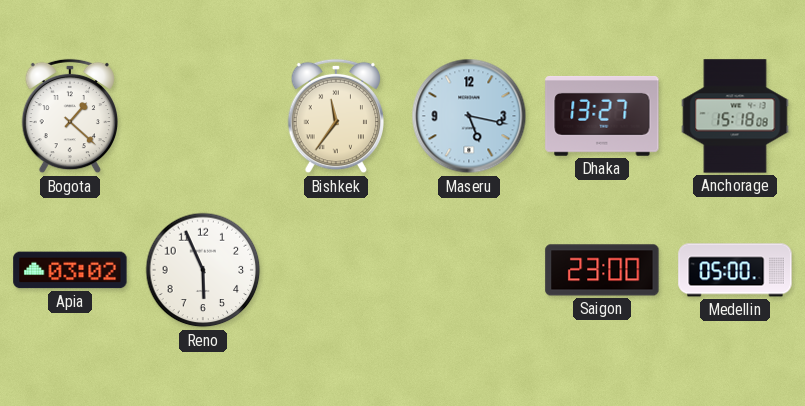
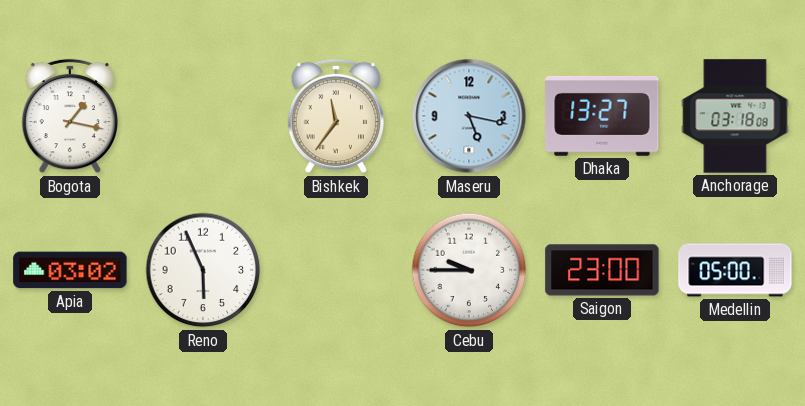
Bogota: 1:22 -> 1:17
Anchorage: 15:18 -> 03:18
Cebu: none -> 9:45
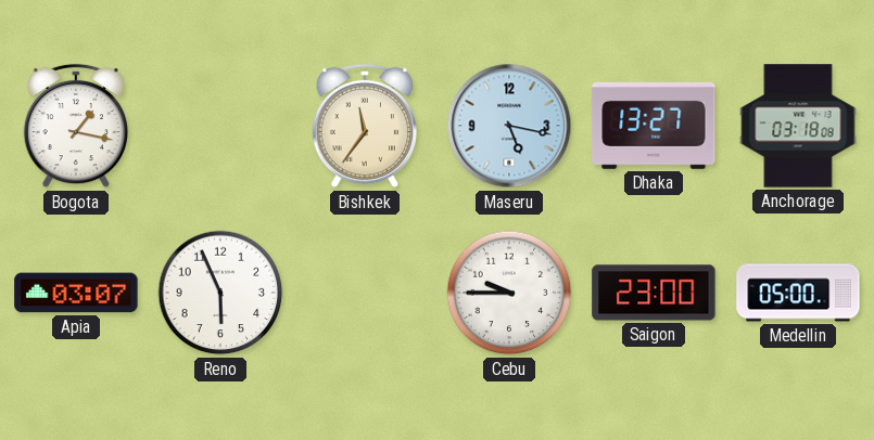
Apia: 03:02 -> 03:07
